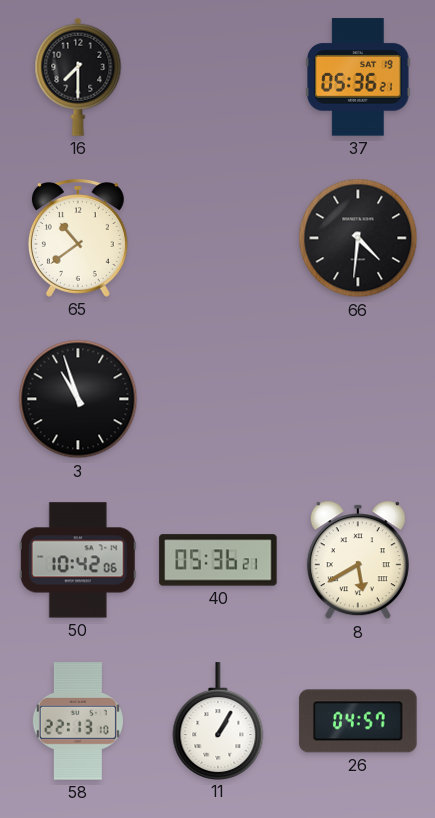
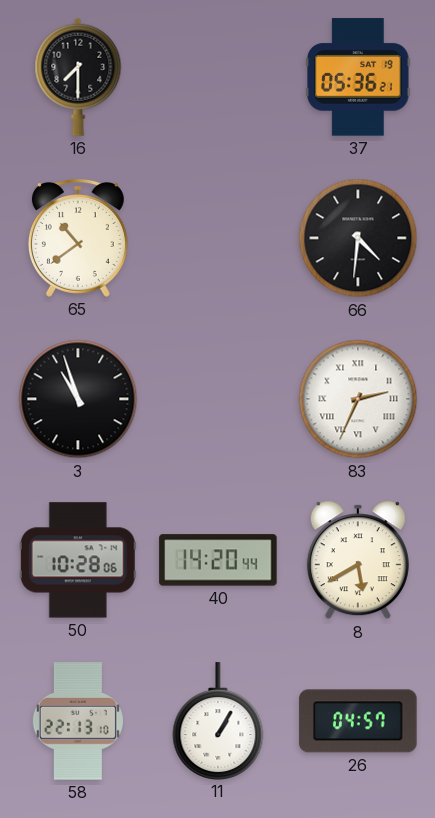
83: none -> 2:34
50: 10:42 -> 10:28
40: 05:36 -> 14:20
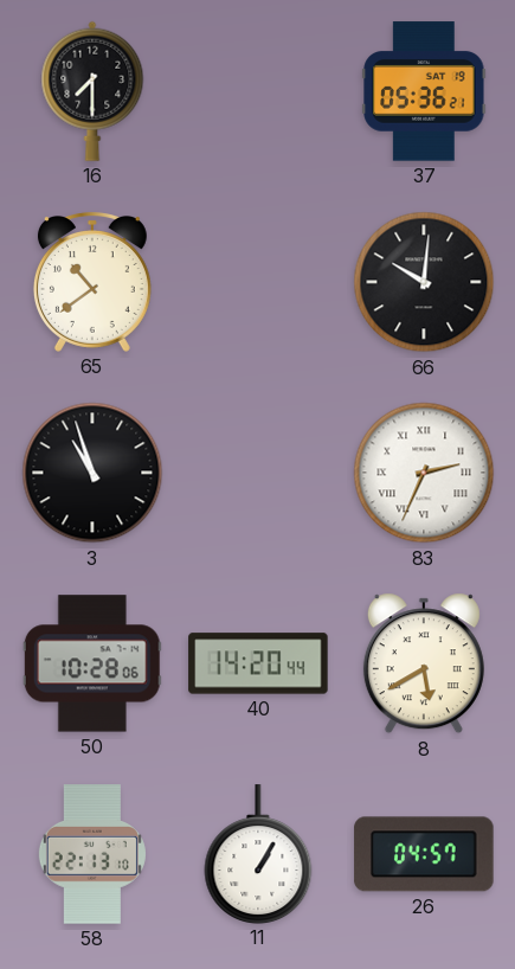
66: 4:31 -> 10:01
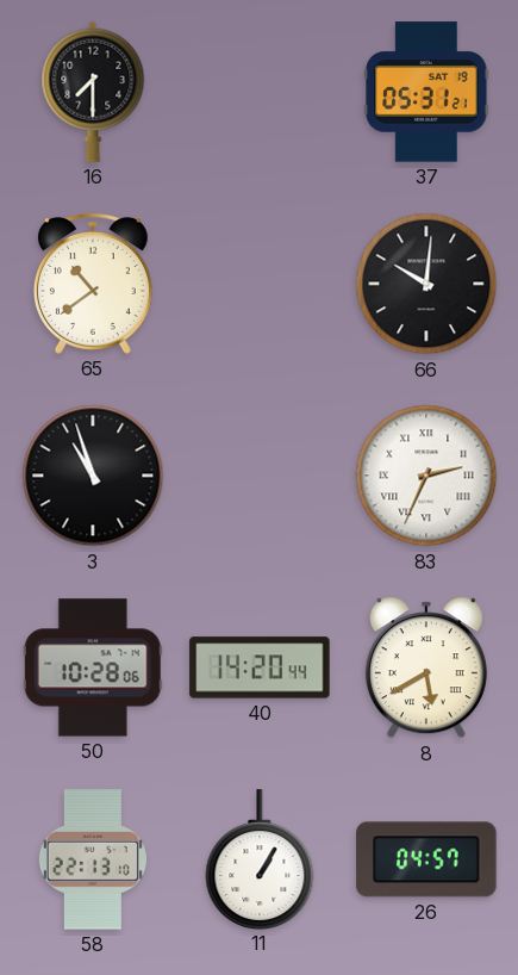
37: 05:36 -> 05:31
